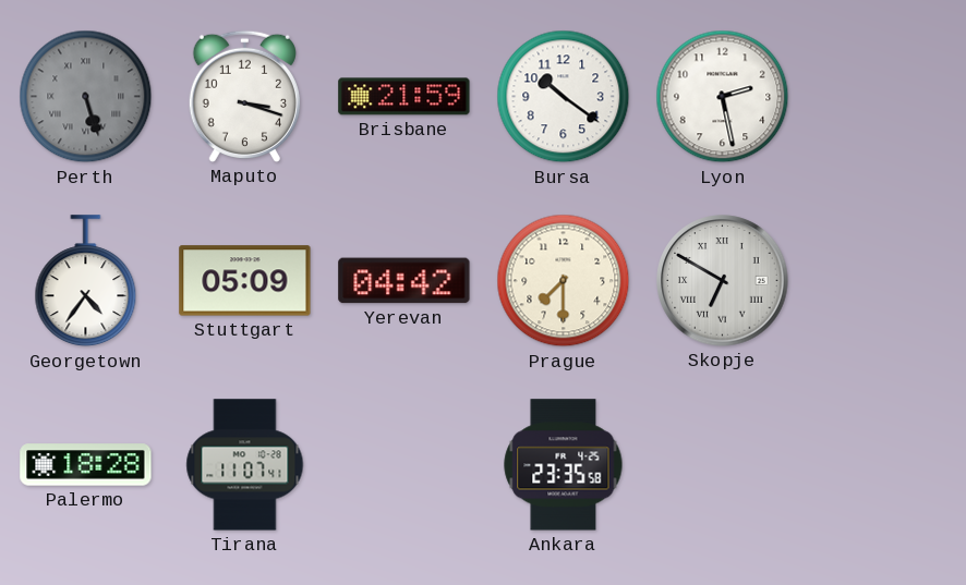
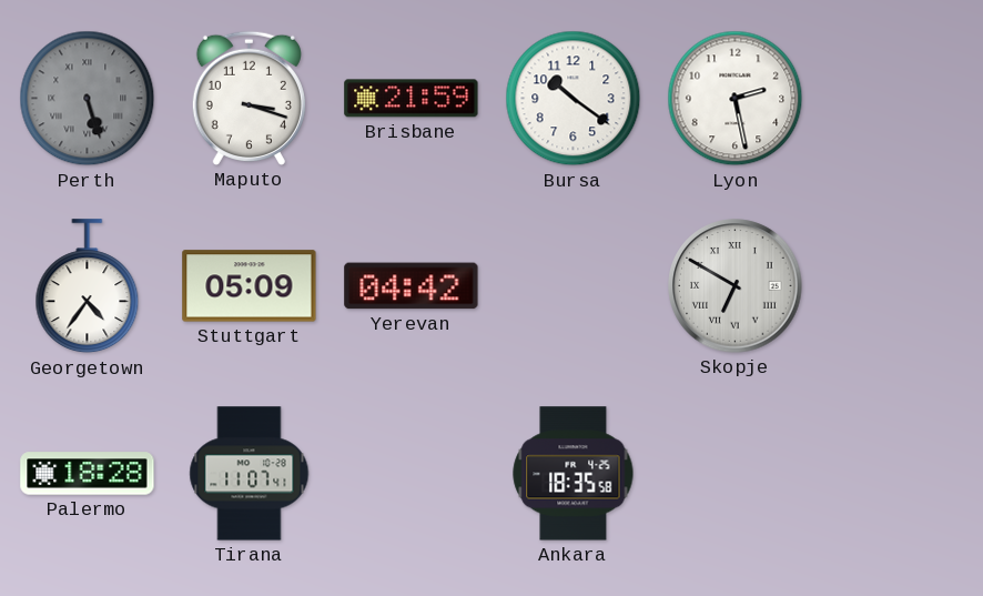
Prague: 7:30 -> none
Ankara: 23:35 -> 18:35
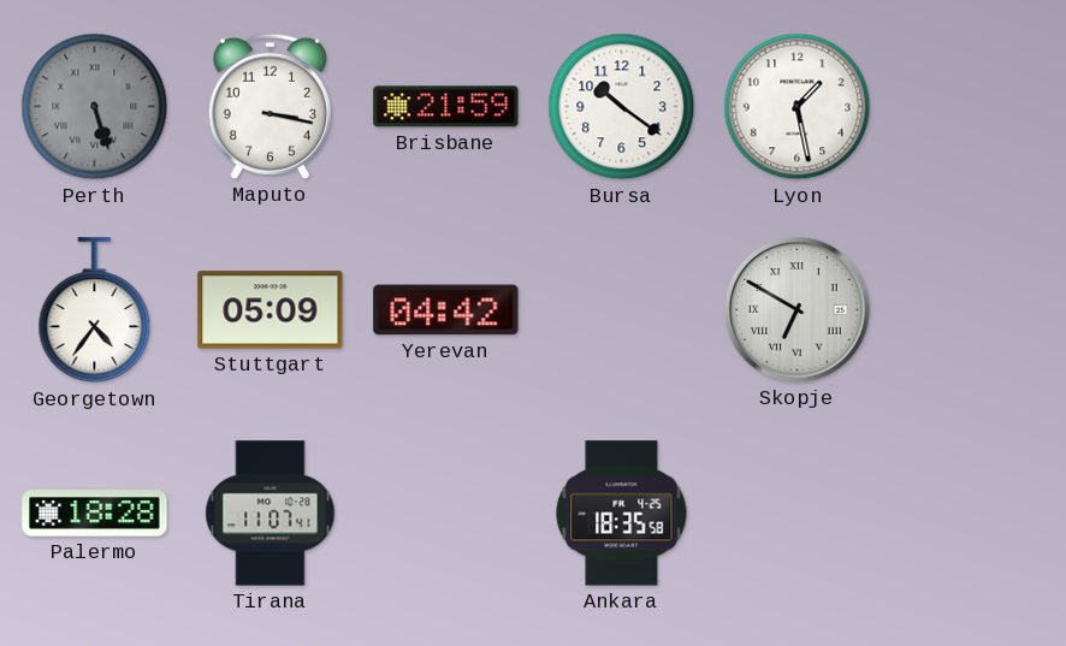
Maputo: 3:18 -> 3:17
Lyon: 2:28 -> 1:28
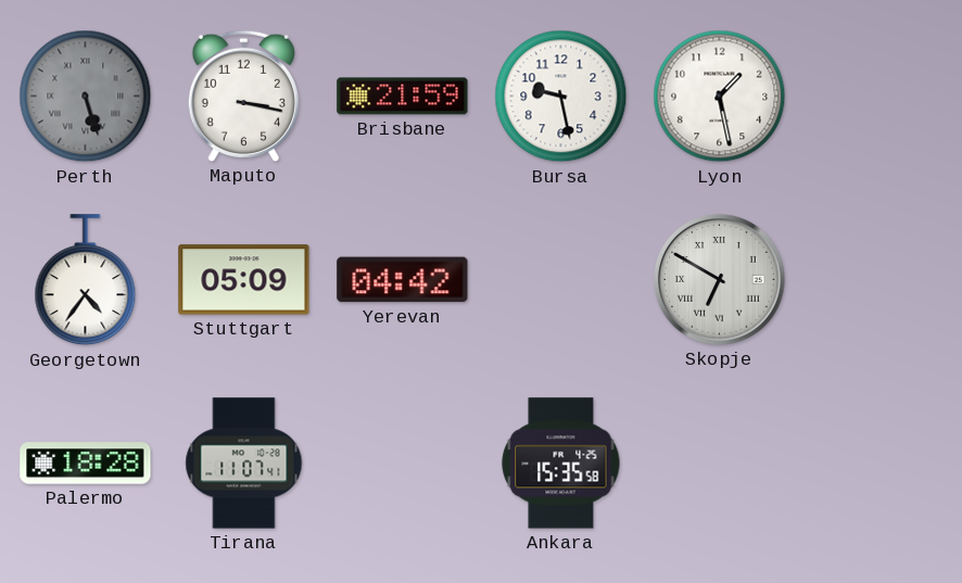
Bursa: 10:21 -> 9:28
Ankara: 18:35 -> 15:35
